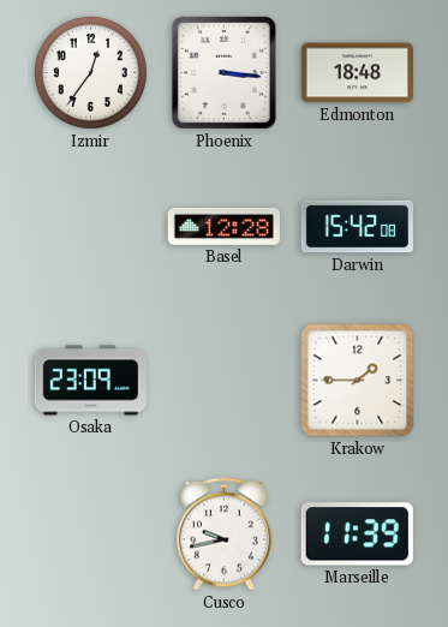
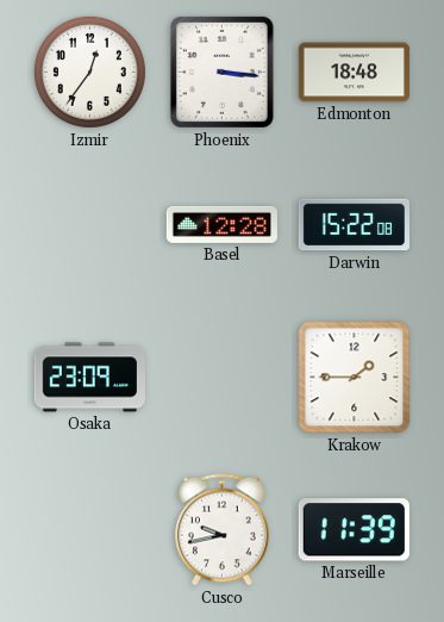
Darwin: 15:42 -> 15:22
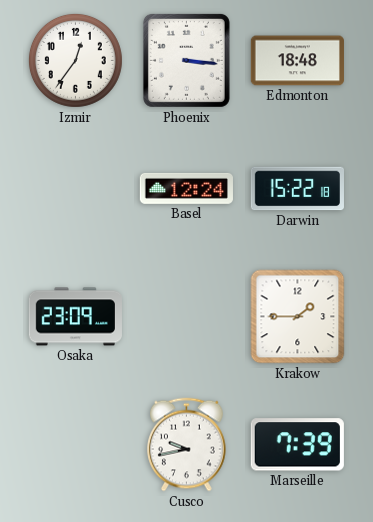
Basel: 12:28 -> 12:24
Darwin: 15:22:08 -> 15:22:18
Marseille: 11:39 -> 7:39
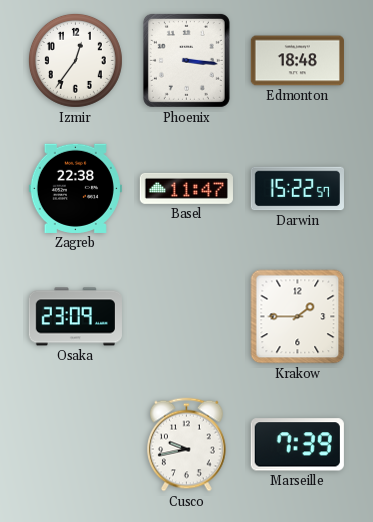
Zagreb: none -> 22:38
Basel: 12:24 -> 11:47
Darwin: 15:22:18 -> 15:22:57
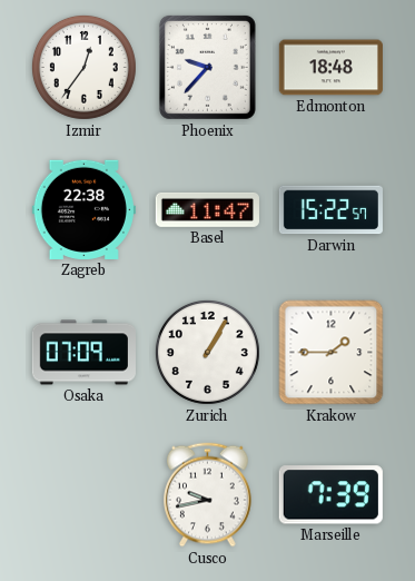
Phoenix: 3:16 -> 9:37
Osaka: 23:09 -> 07:09
Zurich: none -> 1:05
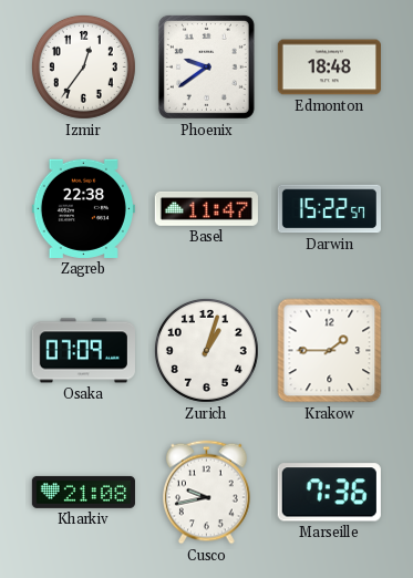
Phoenix: 9:37 -> 9:39
Zurich: 1:05 -> 1:03
Kharkiv: none -> 21:08
Marseille: 7:39 -> 7:36
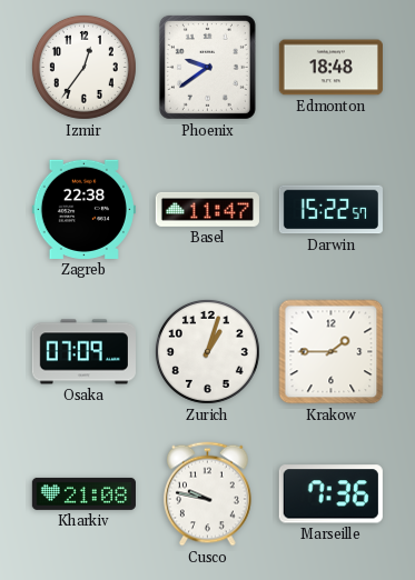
Cusco: 9:43 -> 9:47
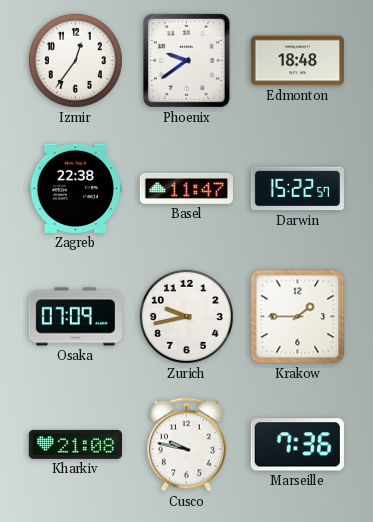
Zurich: 1:03 -> 9:43
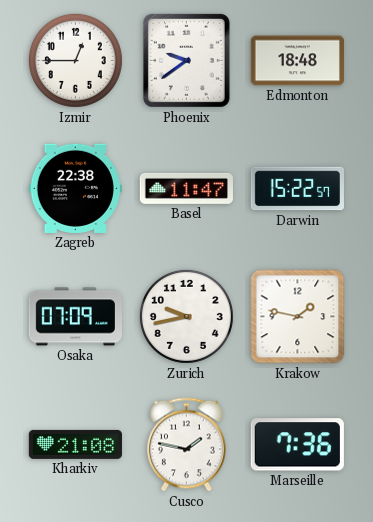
Izmir: 12:36 -> 12:45
Krakow: 1:45 -> 1:47
Cusco: 9:47 -> 1:47
